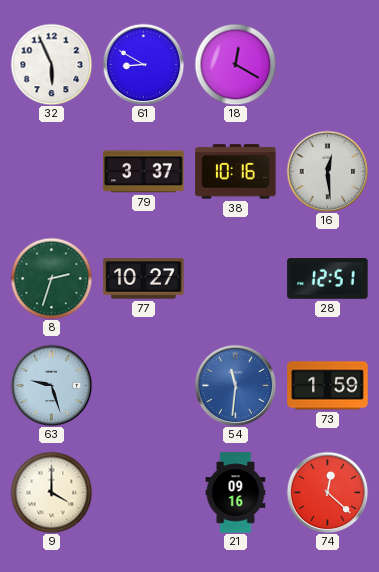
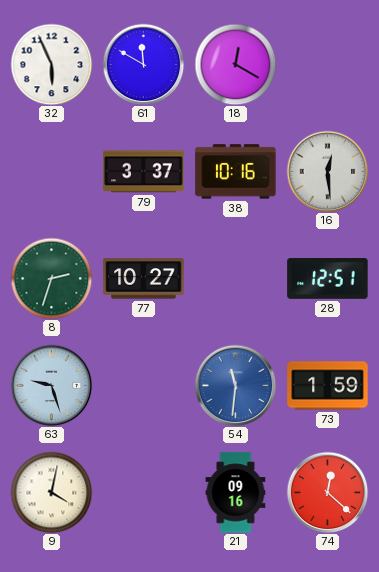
61: 8:50 -> 11:50
9: 4:00 -> 4:02
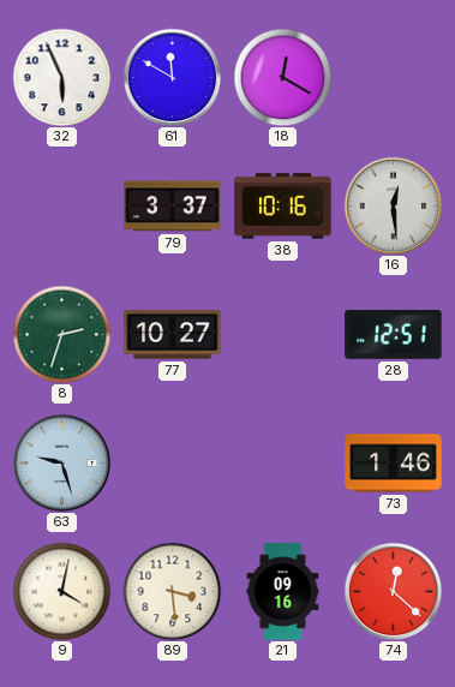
54: 11:31 -> none
73: 1:59 -> 1:46
89: none -> 3:29
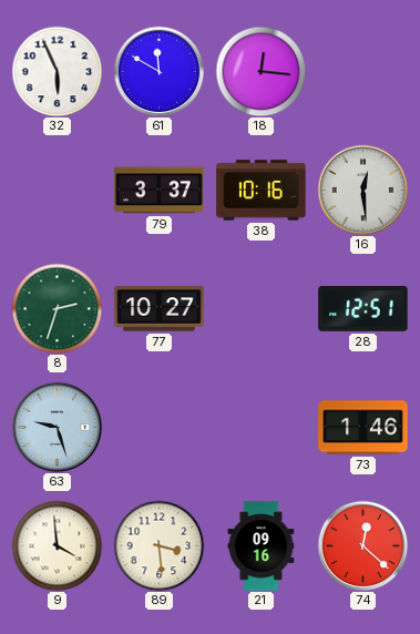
18: 12:20 -> 12:16
9: 4:02 -> 3:59
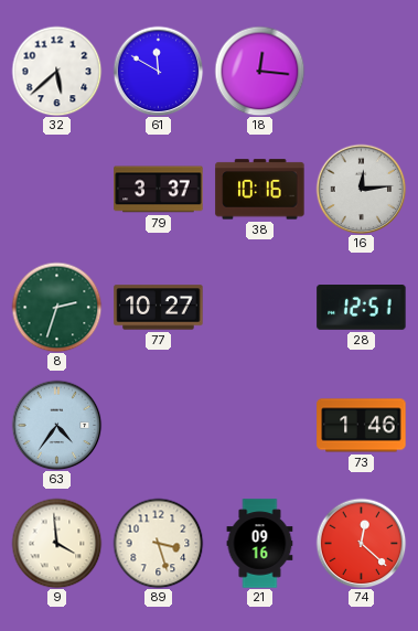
32: 5:56 -> 5:38
16: 12:29 -> 12:14
63: 9:27 -> 4:36
89: 3:29 -> 3:27
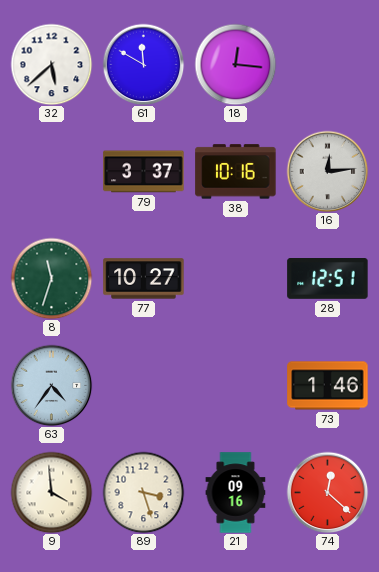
8: 2:33 -> 11:33
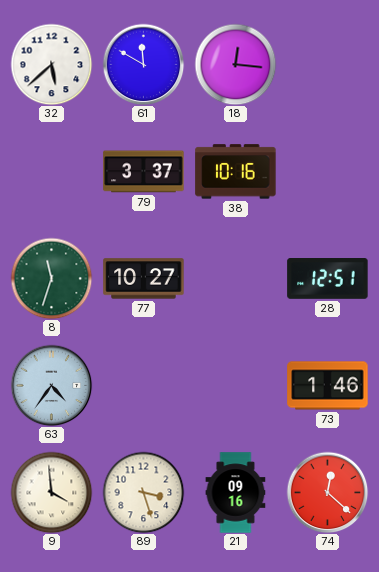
16: 12:14 -> none
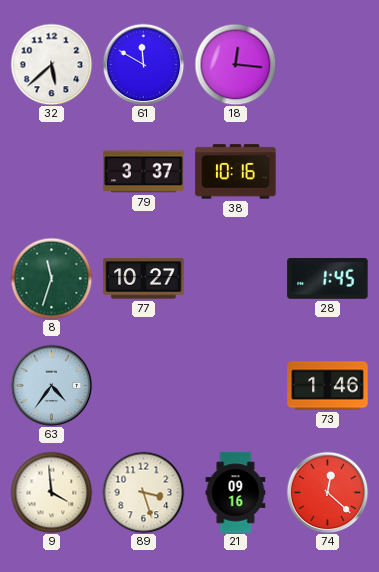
28: 12:51 -> 1:45
